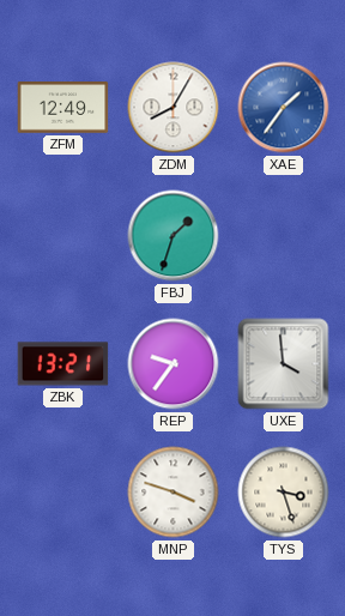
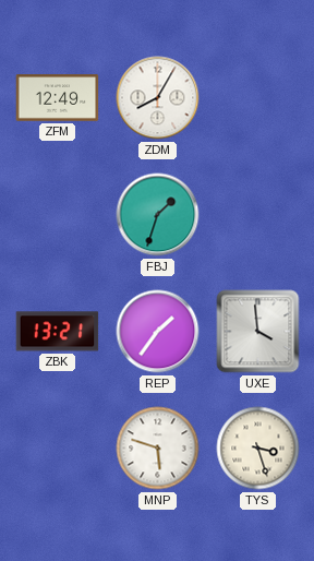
XAE: 1:36 -> none
REP: 9:36 -> 1:36
MNP: 3:48 -> 5:48
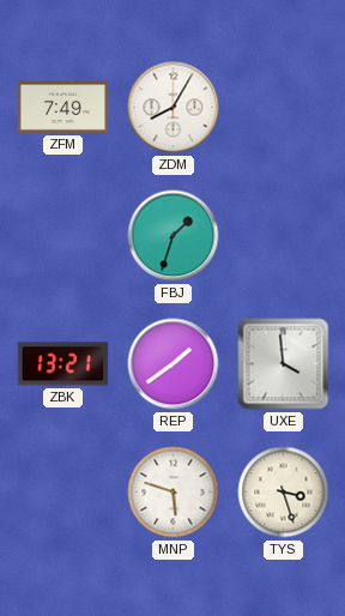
ZFM: 12:49 -> 7:49
REP: 1:36 -> 1:39
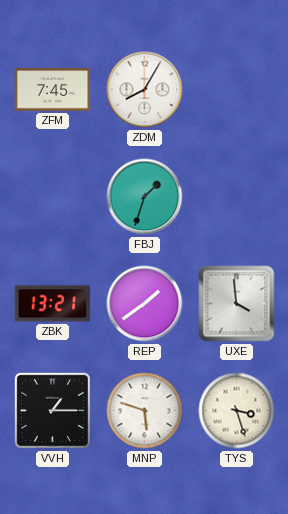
ZFM: 7:49 -> 7:45
VVH: none -> 1:15
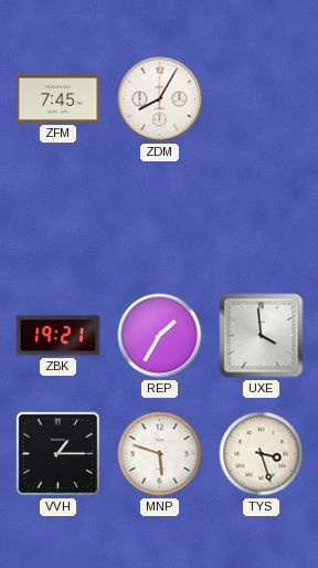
FBJ: 1:33 -> none
ZBK: 13:21 -> 19:21
REP: 1:39 -> 1:35
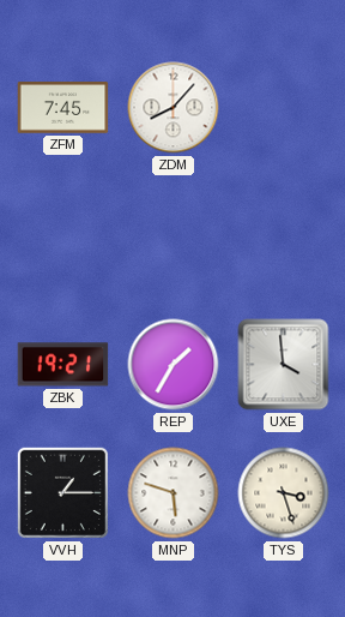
ZDM: 8:05 -> 8:07
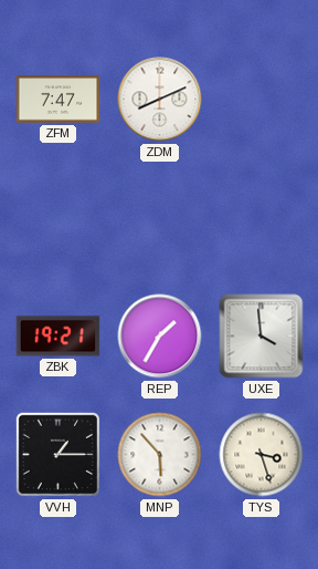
ZFM: 7:45 -> 7:47
ZDM: 8:07 -> 8:11
MNP: 5:48 -> 5:53
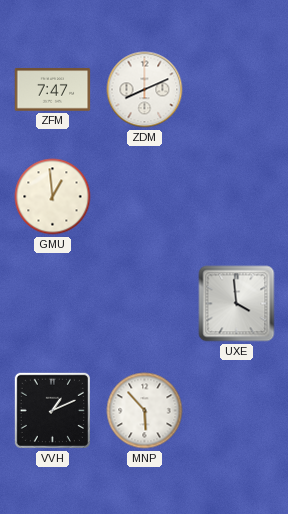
GMU: none -> 12:59
ZBK: 19:21 -> none
REP: 1:35 -> none
VVH: 1:15 -> 1:11
TYS: 3:27 -> none
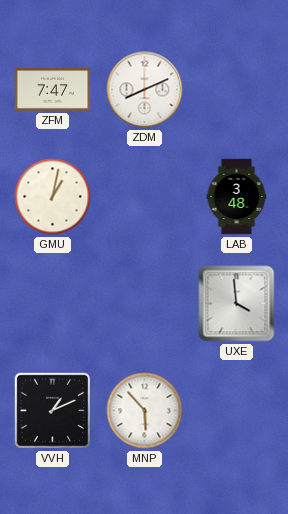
GMU: 12:59 -> 1:02
LAB: none -> 3:48
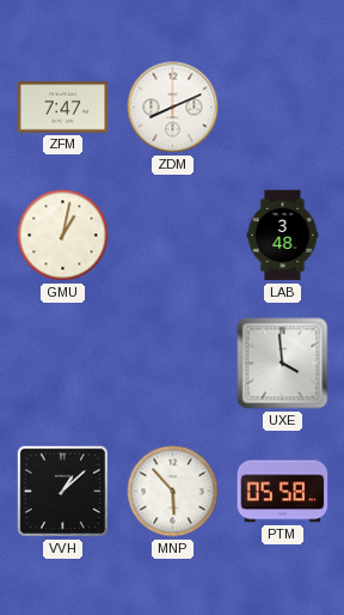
VVH: 1:11 -> 1:08
PTM: none -> 05:58
